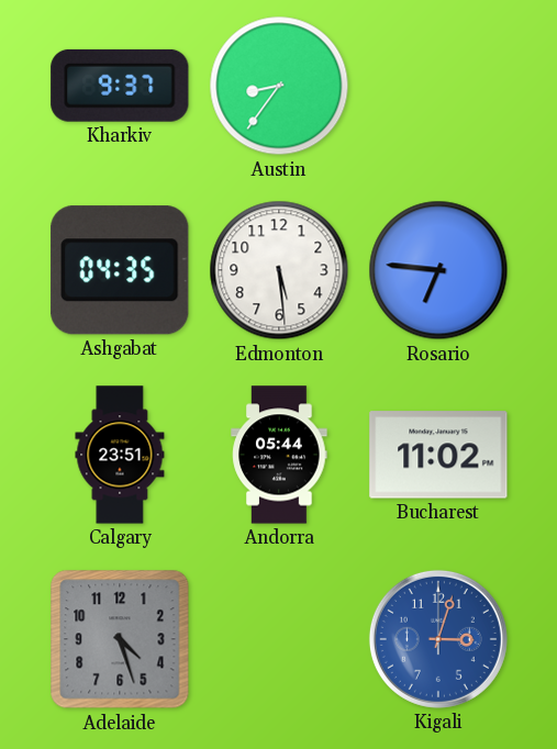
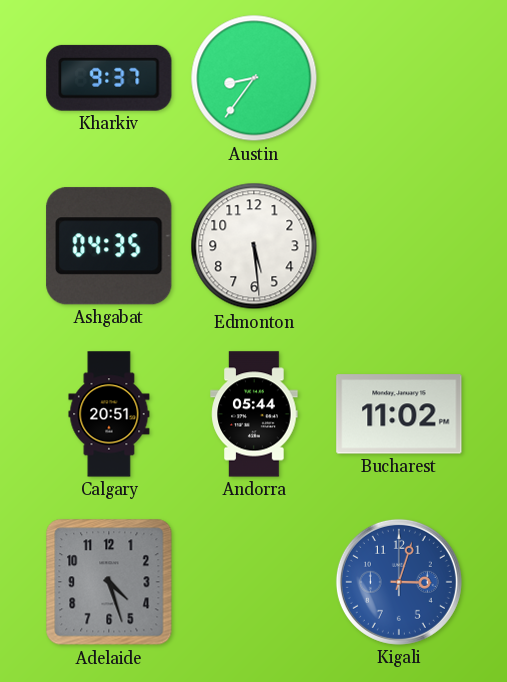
Rosario: 6:46 -> none
Calgary: 23:51 -> 20:51
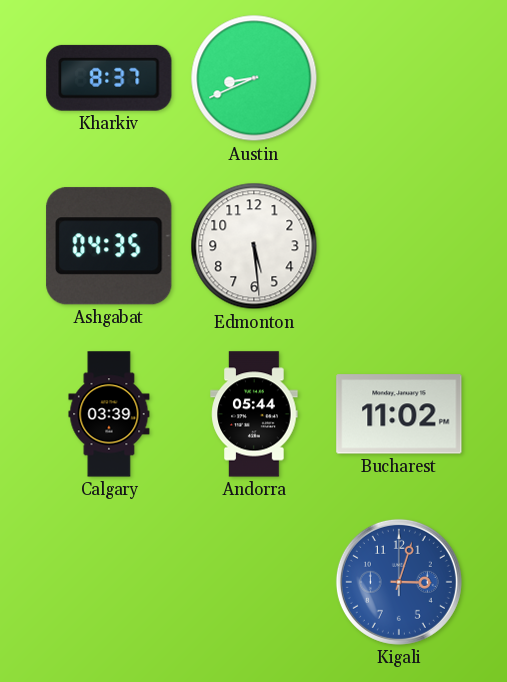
Kharkiv: 9:37 -> 8:37
Austin: 8:36 -> 8:41
Calgary: 20:51 -> 03:39
Adelaide: 4:27 -> none
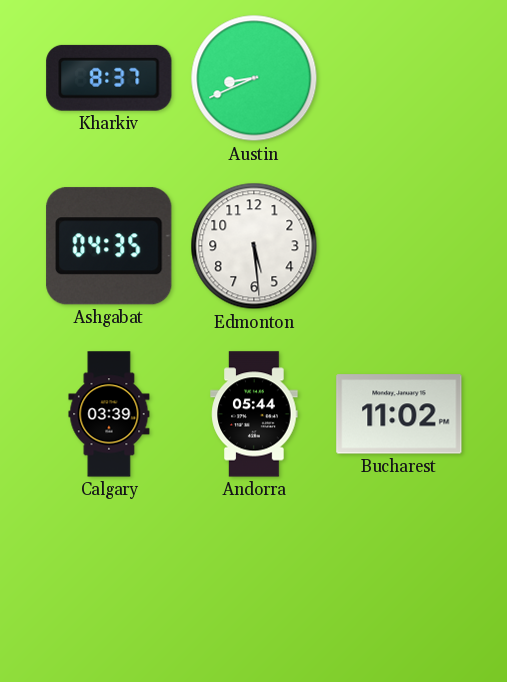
Kigali: 3:03 -> none
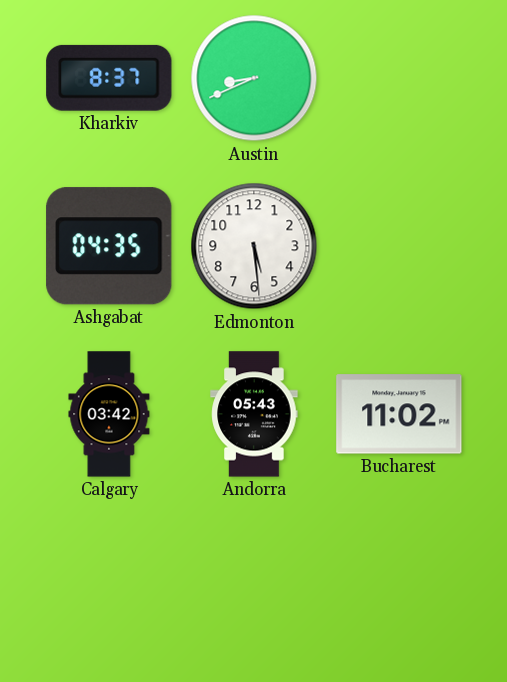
Calgary: 03:39 -> 03:42
Andorra: 05:44 -> 05:43
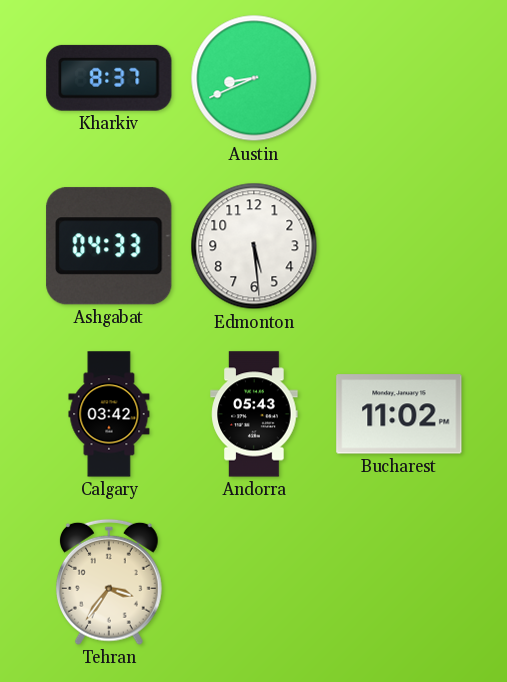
Ashgabat: 04:35 -> 04:33
Tehran: none -> 3:36
